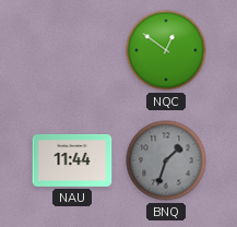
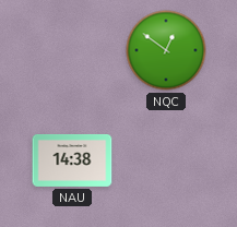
NAU: 11:44 -> 14:38
BNQ: 1:33 -> none
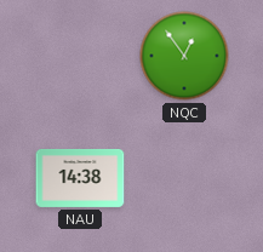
NQC: 12:51 -> 12:54
